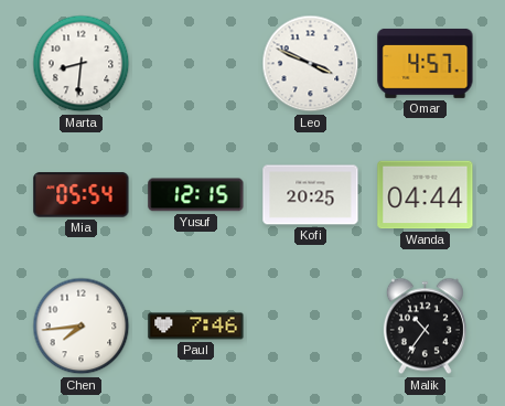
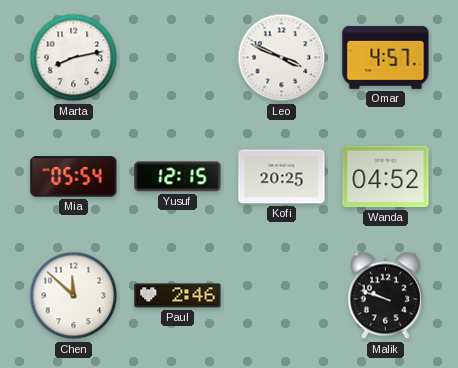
Marta: 8:31 -> 8:13
Wanda: 04:44 -> 04:52
Chen: 7:44 -> 11:52
Paul: 7:46 -> 2:46
Malik: 10:36 -> 9:48
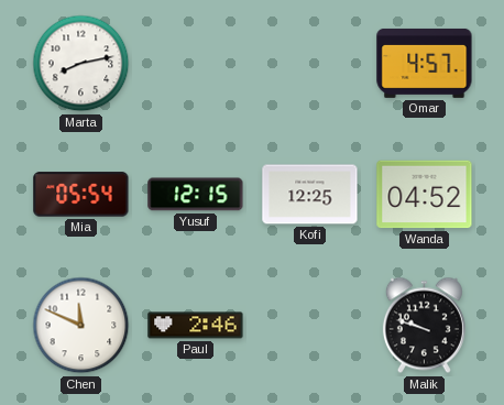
Leo: 3:49 -> none
Kofi: 20:25 -> 12:25
Chen: 11:52 -> 11:49
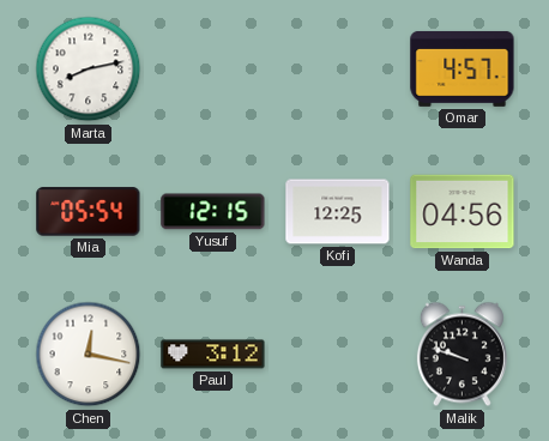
Wanda: 04:52 -> 04:56
Chen: 11:49 -> 12:17
Paul: 2:46 -> 3:12
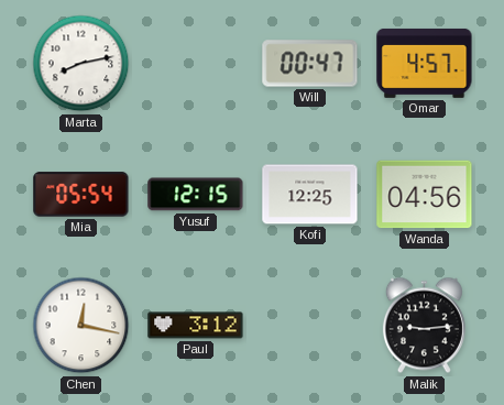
Will: none -> 00:47
Malik: 9:48 -> 9:14
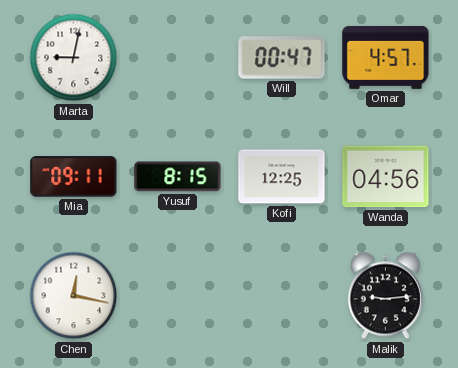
Marta: 8:13 -> 9:02
Mia: 05:54 -> 09:11
Yusuf: 12:15 -> 8:15
Paul: 3:12 -> none
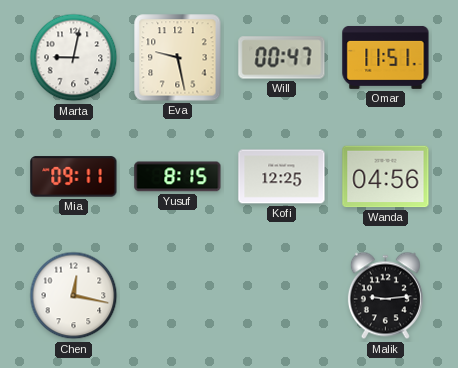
Eva: none -> 9:28
Omar: 4:57 -> 11:51
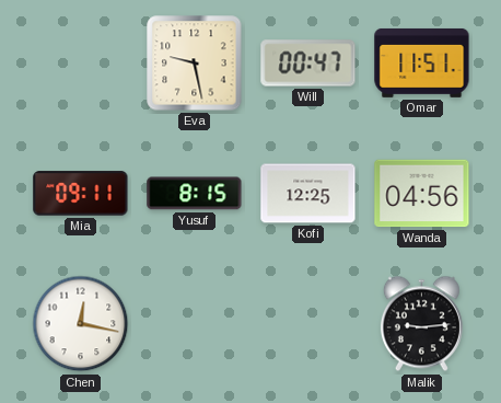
Marta: 9:02 -> none
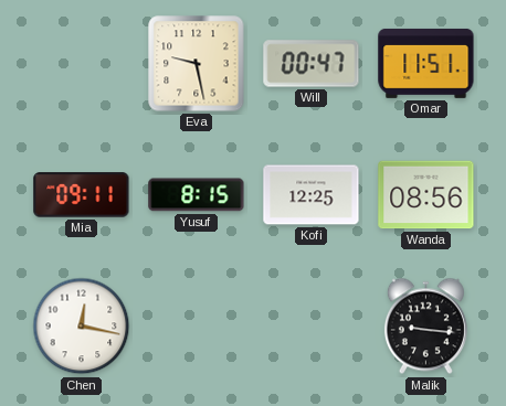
Wanda: 04:56 -> 08:56
Malik: 9:14 -> 9:16
